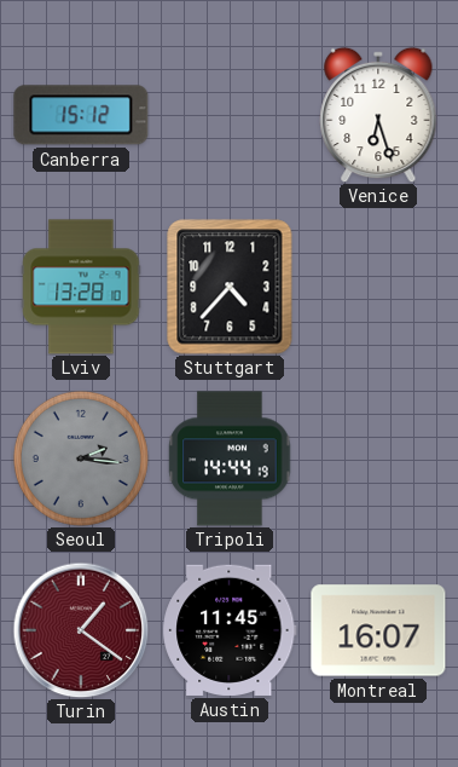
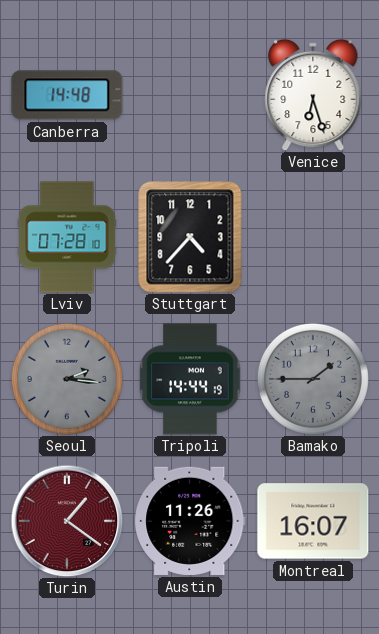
Canberra: 15:12 -> 14:48
Lviv: 13:28 -> 07:28
Bamako: none -> 1:45
Austin: 11:45 -> 11:26
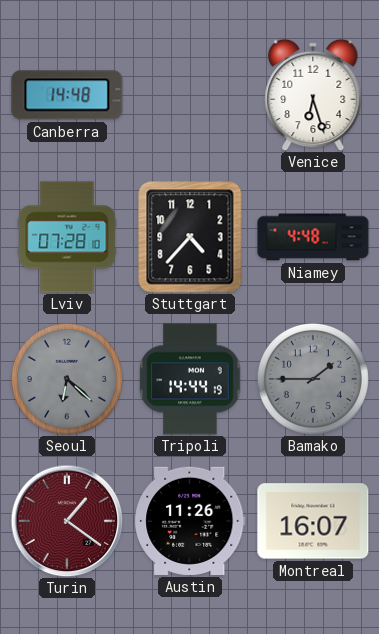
Niamey: none -> 4:48
Seoul: 2:16 -> 6:22
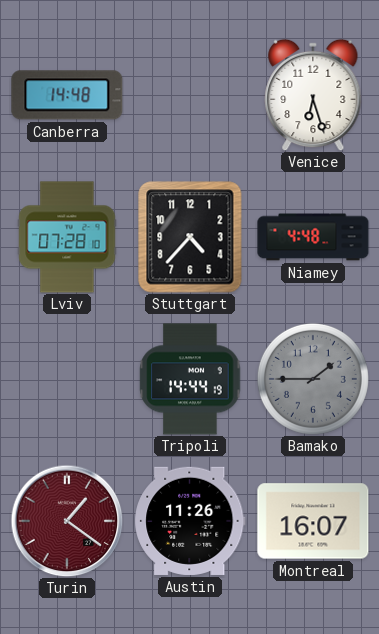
Seoul: 6:22 -> none
